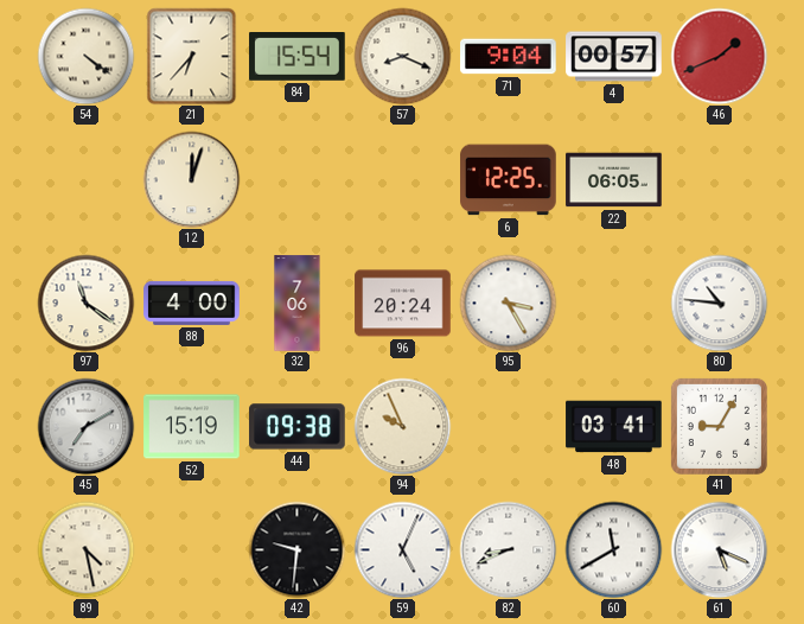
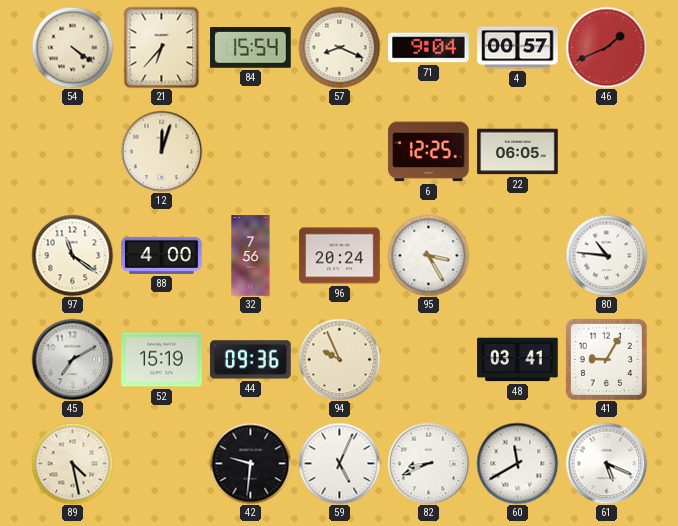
32: 7:06 -> 7:56
44: 09:38 -> 09:36
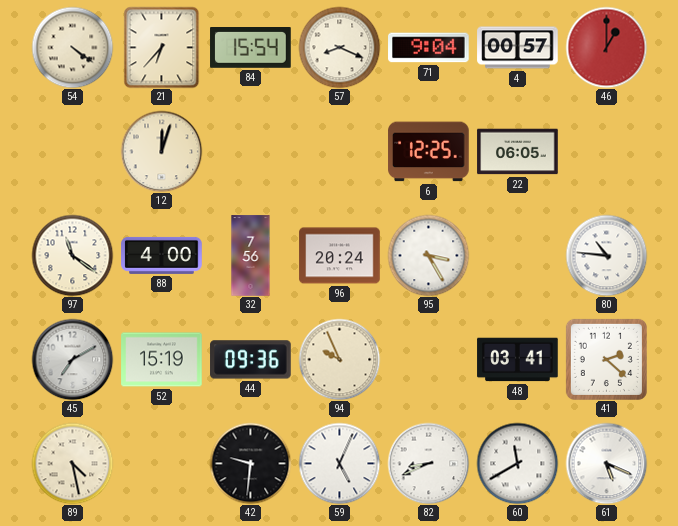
46: 1:41 -> 1:00
41: 9:05 -> 2:22
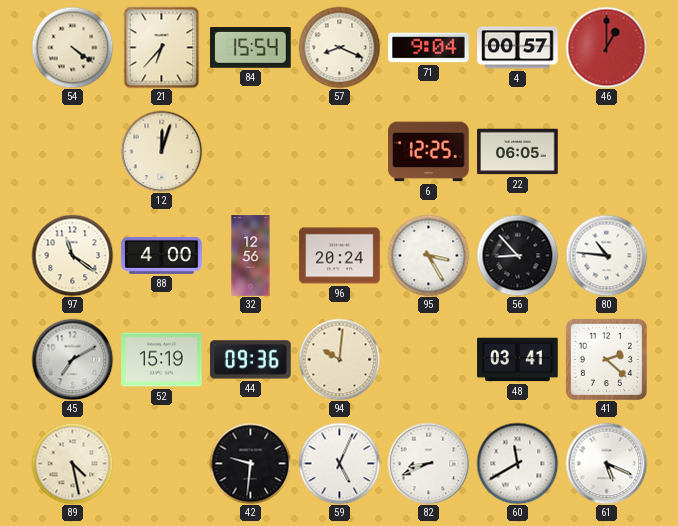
32: 7:56 -> 12:56
56: none -> 8:53
94: 9:56 -> 10:01
